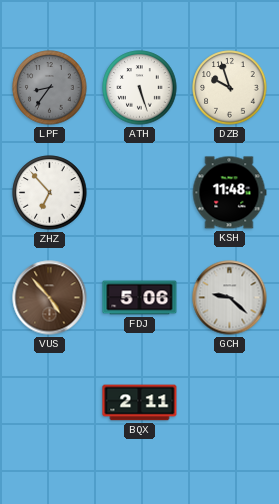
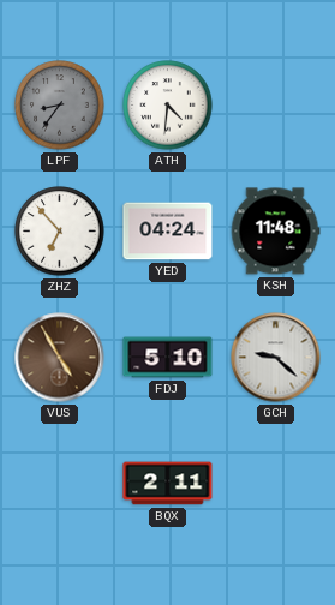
ATH: 5:27 -> 4:31
DZB: 9:57 -> none
YED: none -> 04:24
VUS: 4:53 -> 4:55
FDJ: 5:06 -> 5:10
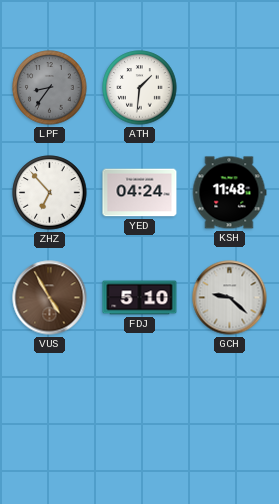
ATH: 4:31 -> 1:31
BQX: 2:11 -> none
